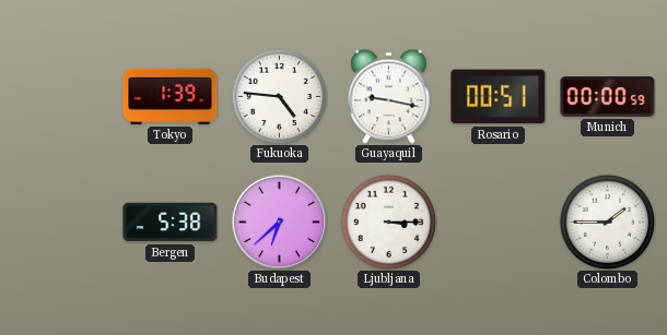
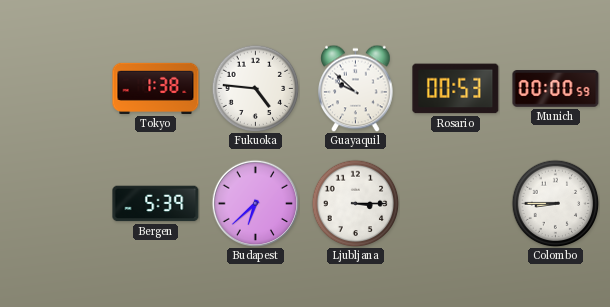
Tokyo: 1:39 -> 1:38
Guayaquil: 9:17 -> 9:52
Rosario: 00:51 -> 00:53
Bergen: 5:38 -> 5:39
Colombo: 1:45 -> 8:45
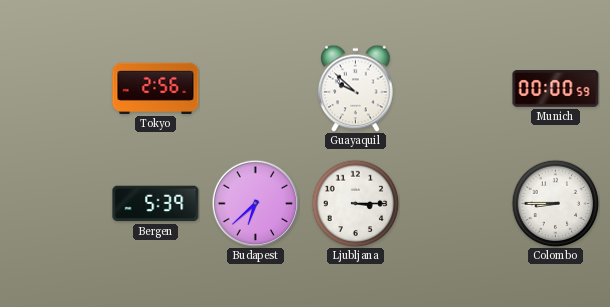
Tokyo: 1:38 -> 2:56
Fukuoka: 4:46 -> none
Rosario: 00:53 -> none
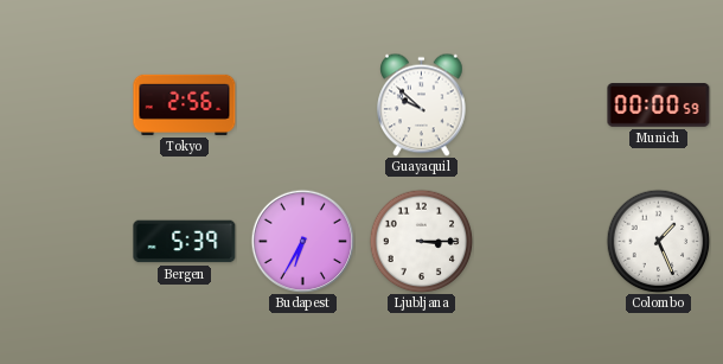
Budapest: 6:38 -> 6:35
Colombo: 8:45 -> 1:26
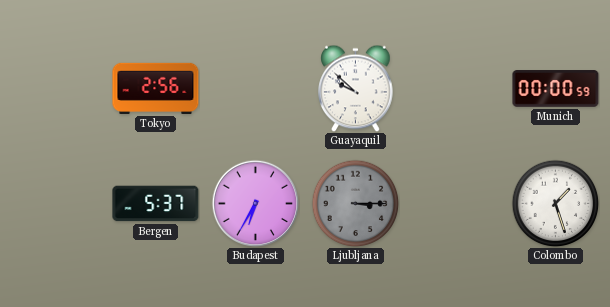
Bergen: 5:39 -> 5:37
Ljubljana dial: white -> grey
Colombo: 1:26 -> 1:27
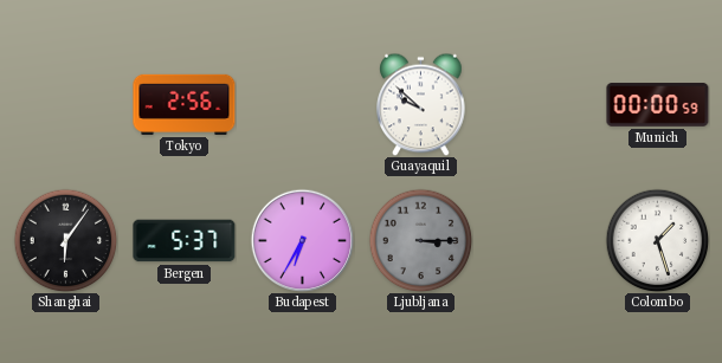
Shanghai: none -> 6:06
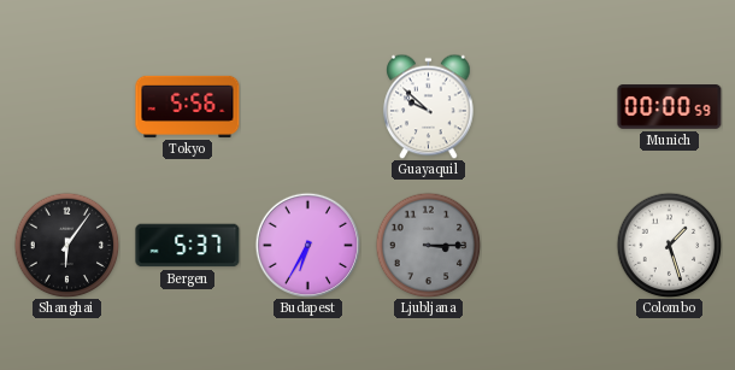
Tokyo: 2:56 -> 5:56
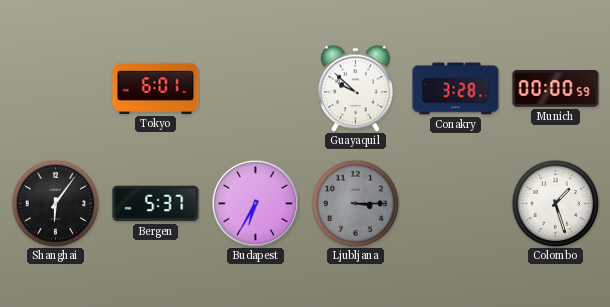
Tokyo: 5:56 -> 6:01
Conakry: none -> 3:28
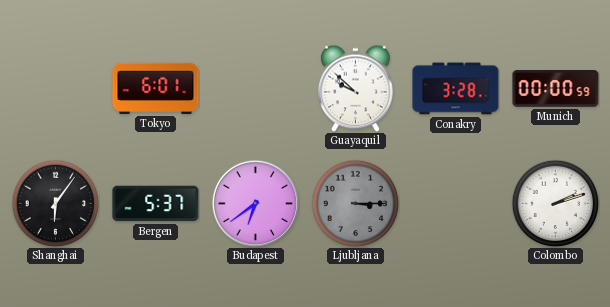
Budapest: 6:35 -> 6:39
Colombo: 1:27 -> 2:12
